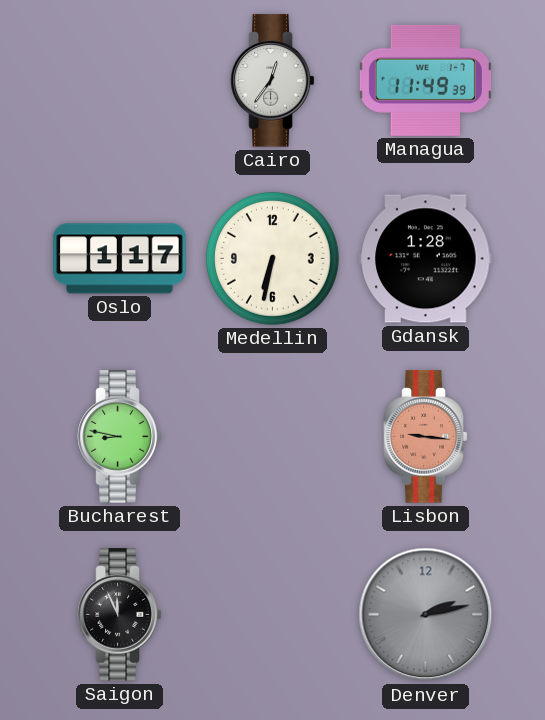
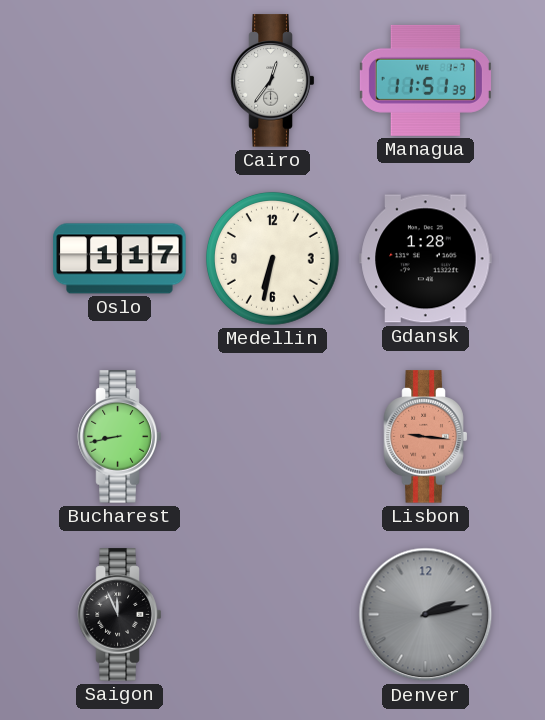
Managua: 11:49 -> 11:51
Bucharest: 8:47 -> 8:43
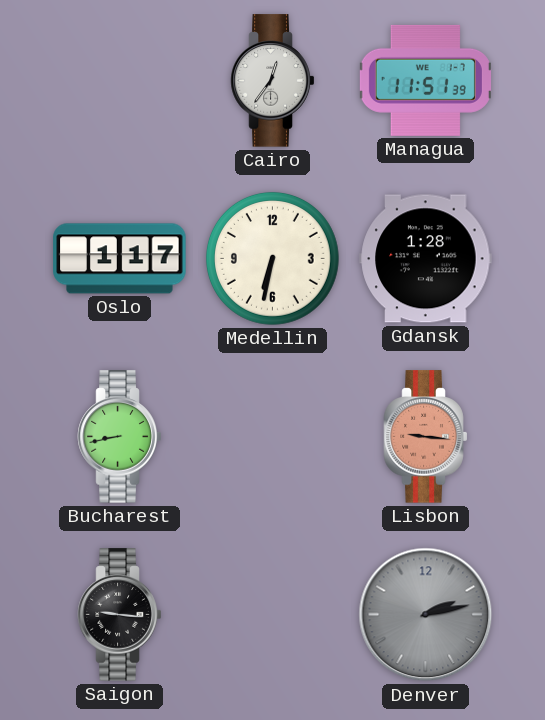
Saigon: 11:56 -> 9:16
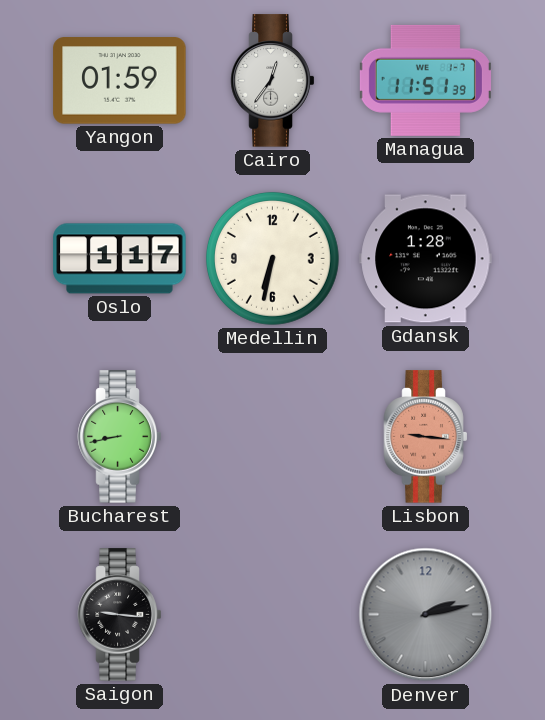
Yangon: none -> 01:59
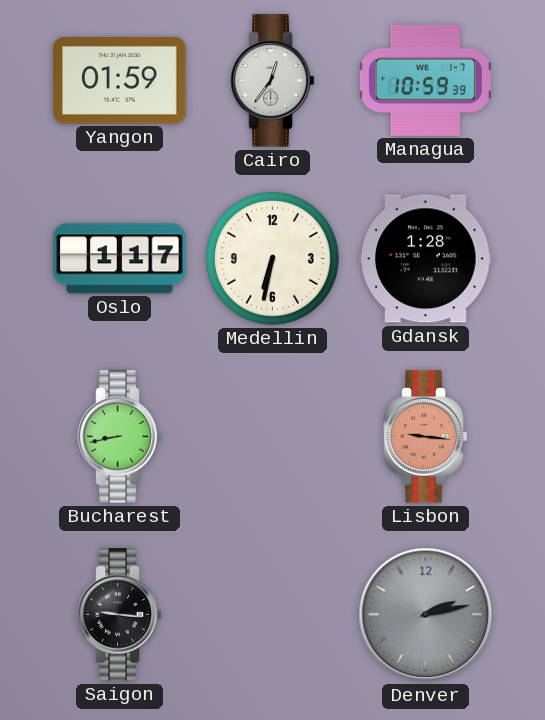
Managua: 11:51 -> 10:59
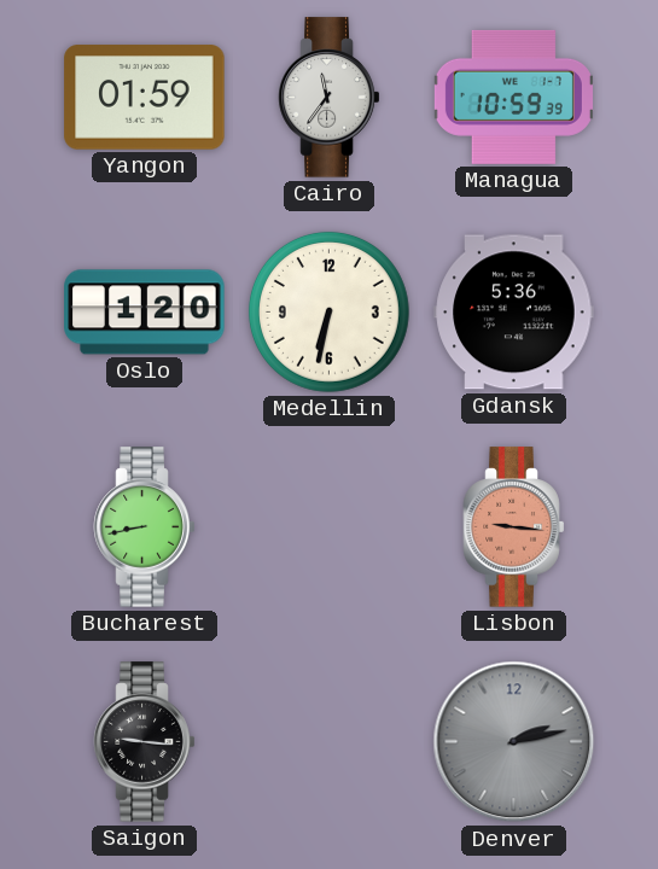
Cairo: 12:36 -> 11:36
Oslo: 1:17 -> 1:20
Gdansk: 1:28 -> 5:36
